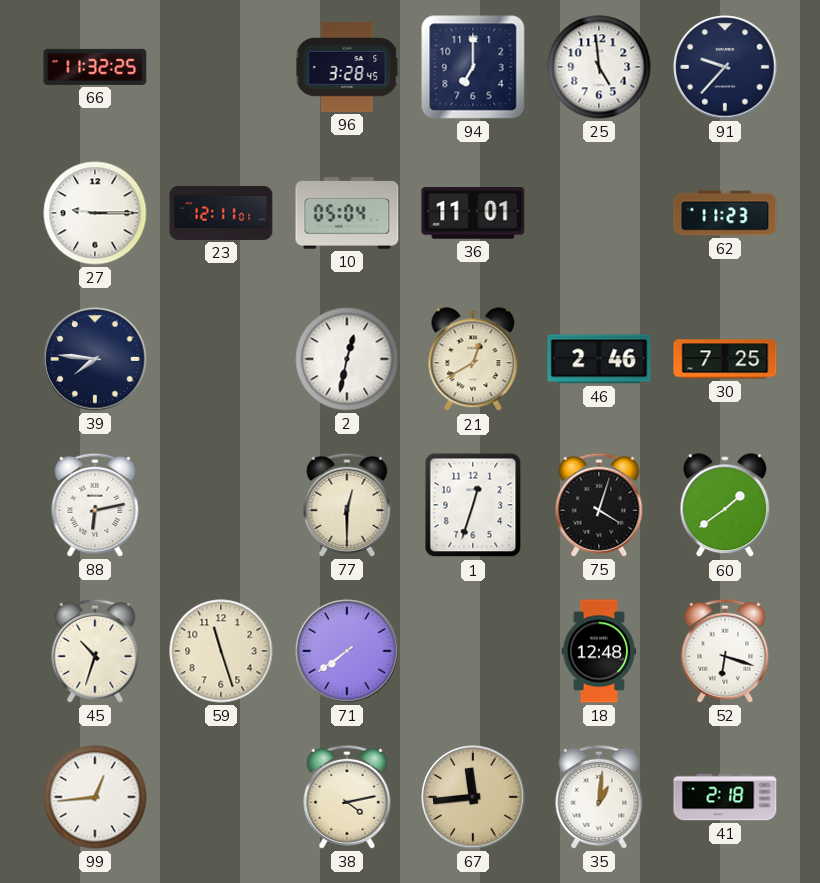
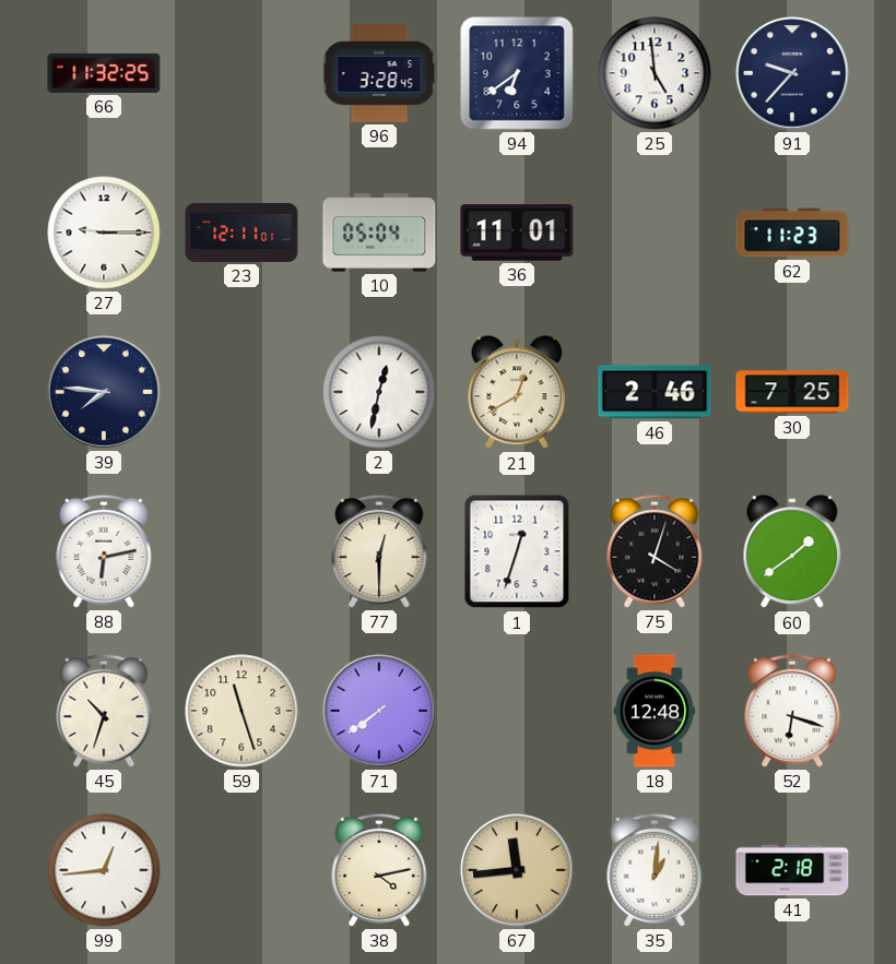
94: 7:00 -> 6:39
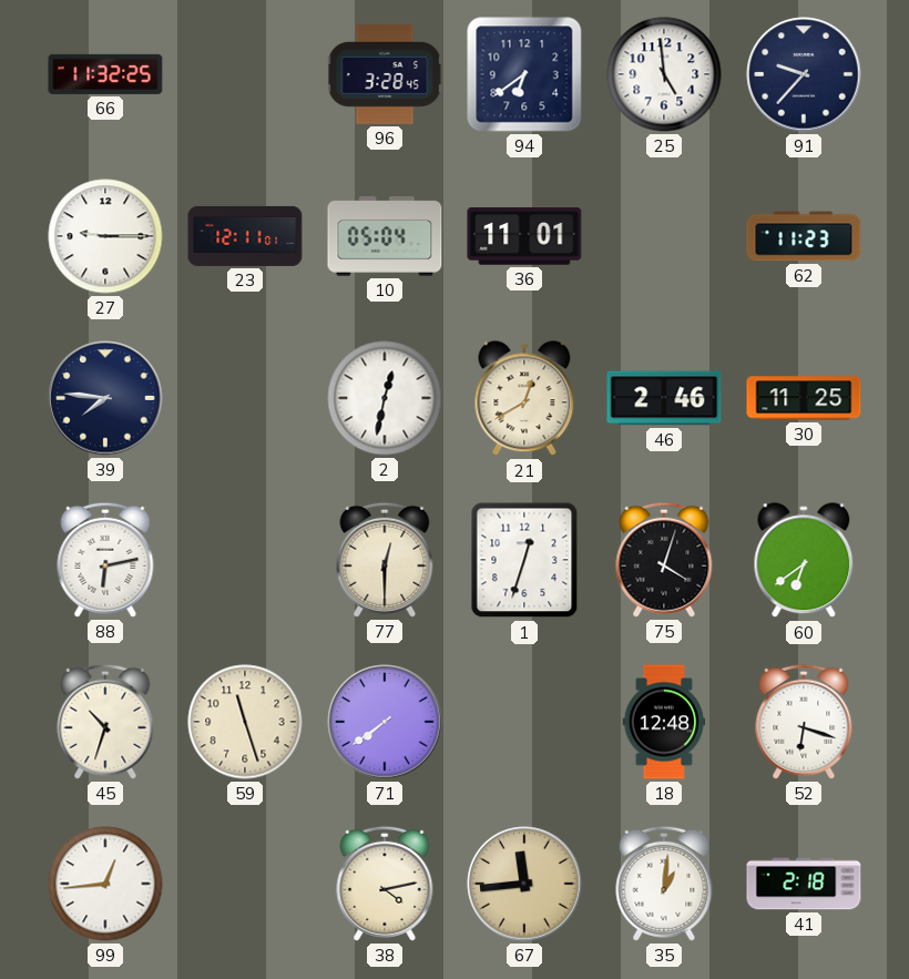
30: 7:25 -> 11:25
60: 1:39 -> 6:39
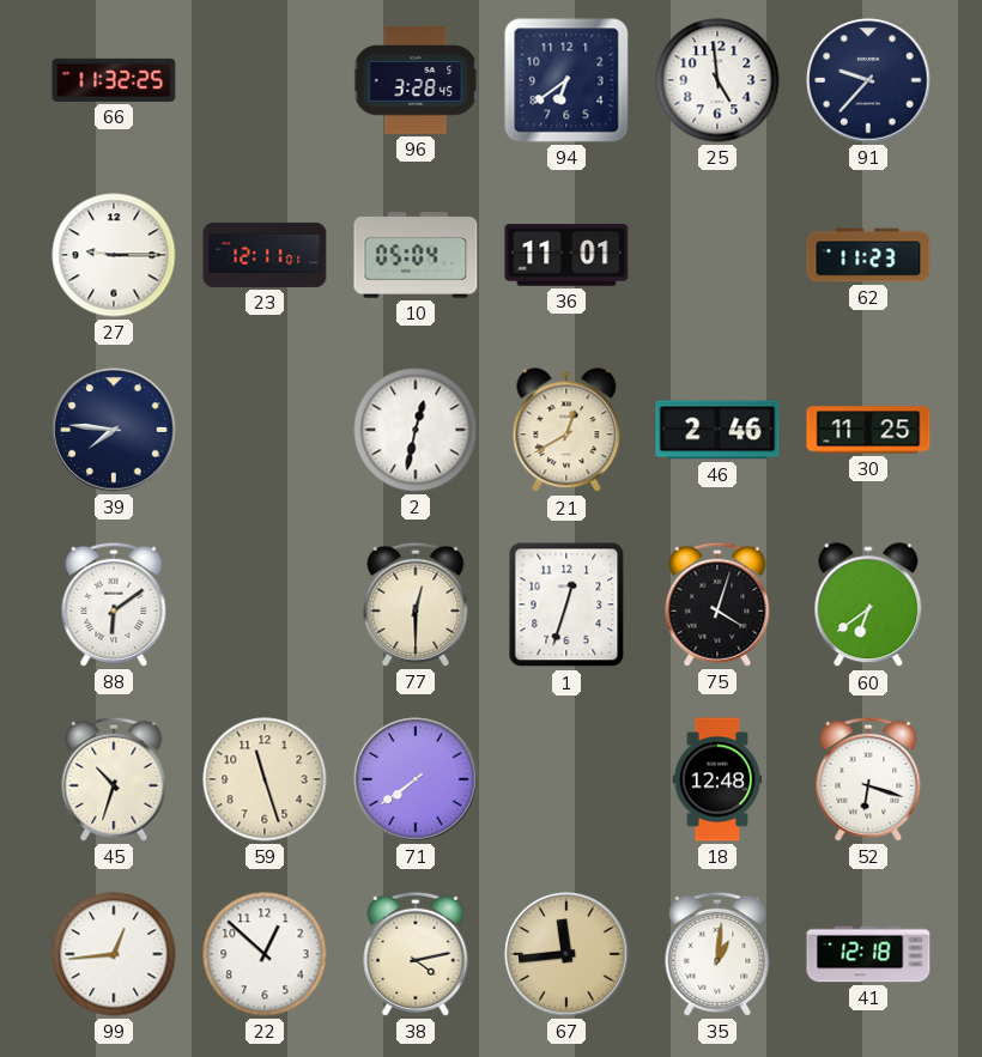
88: 6:13 -> 6:09
22: none -> 12:52
41: 2:18 -> 12:18
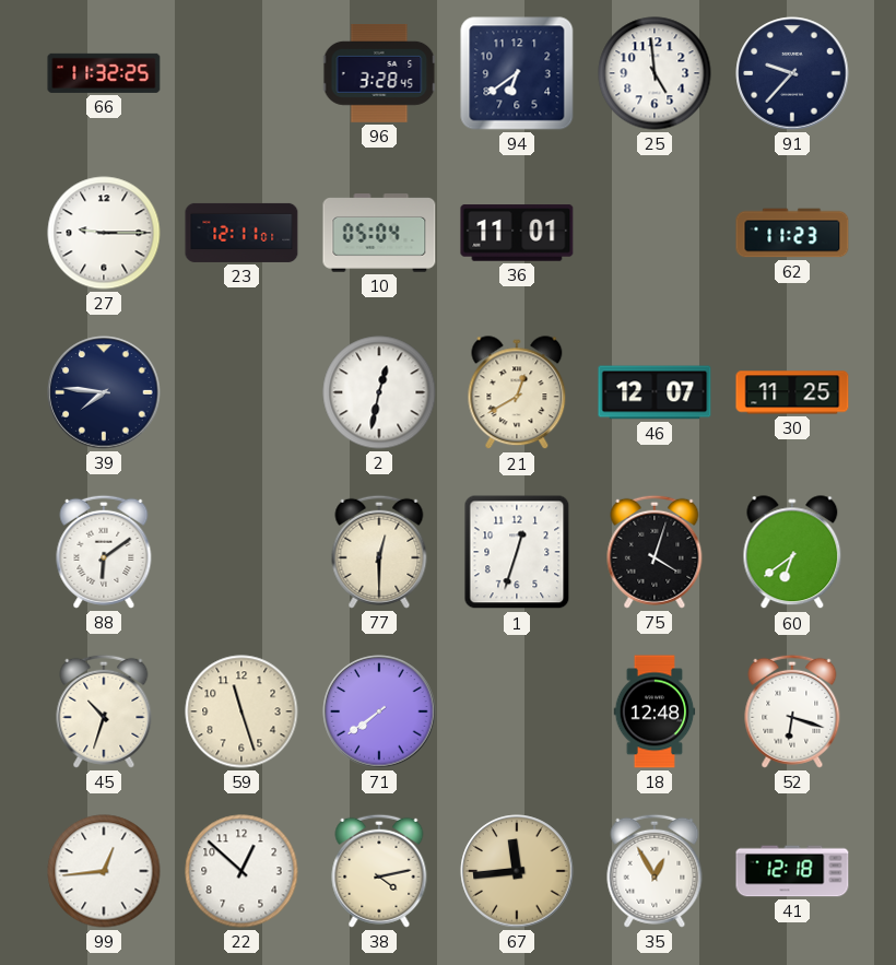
46: 2:46 -> 12:07
35: 1:01 -> 12:55
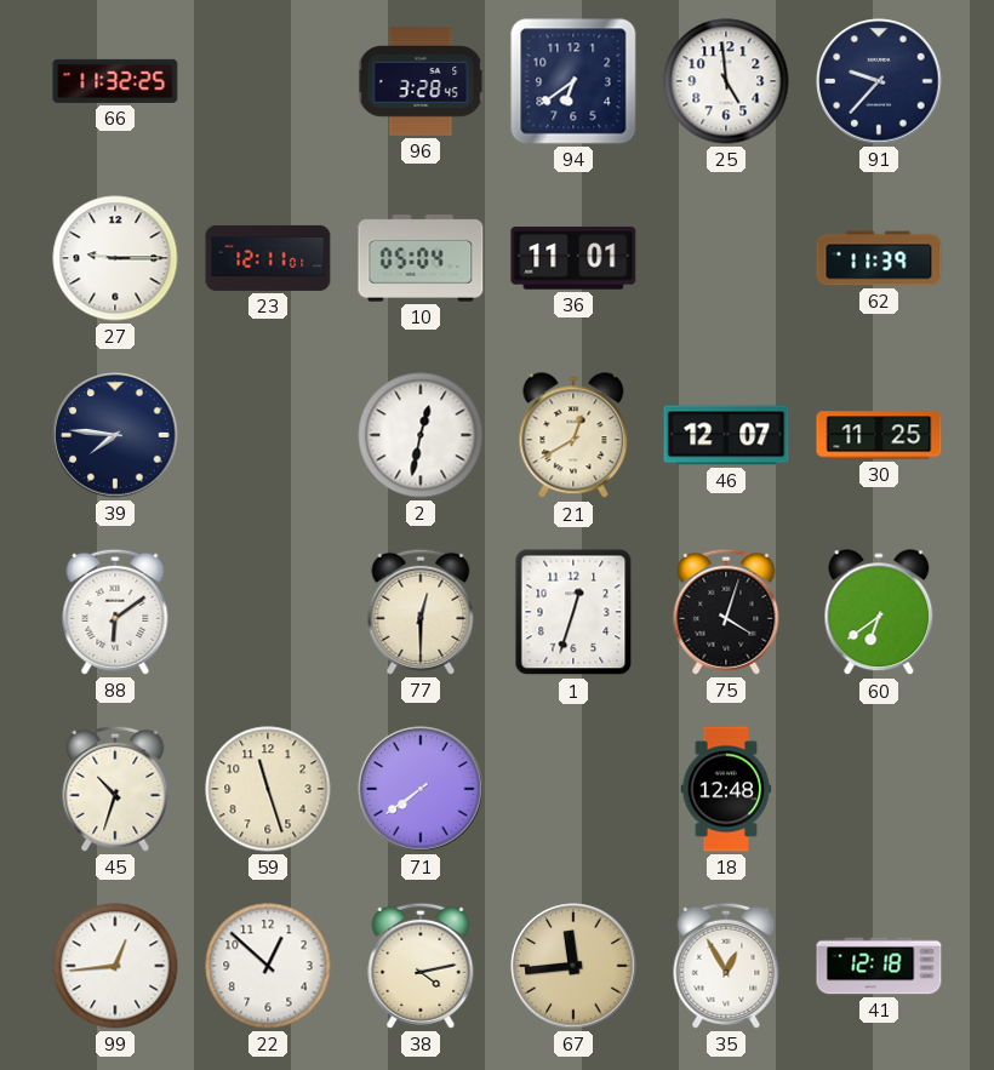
62: 11:23 -> 11:39
52: 6:18 -> none
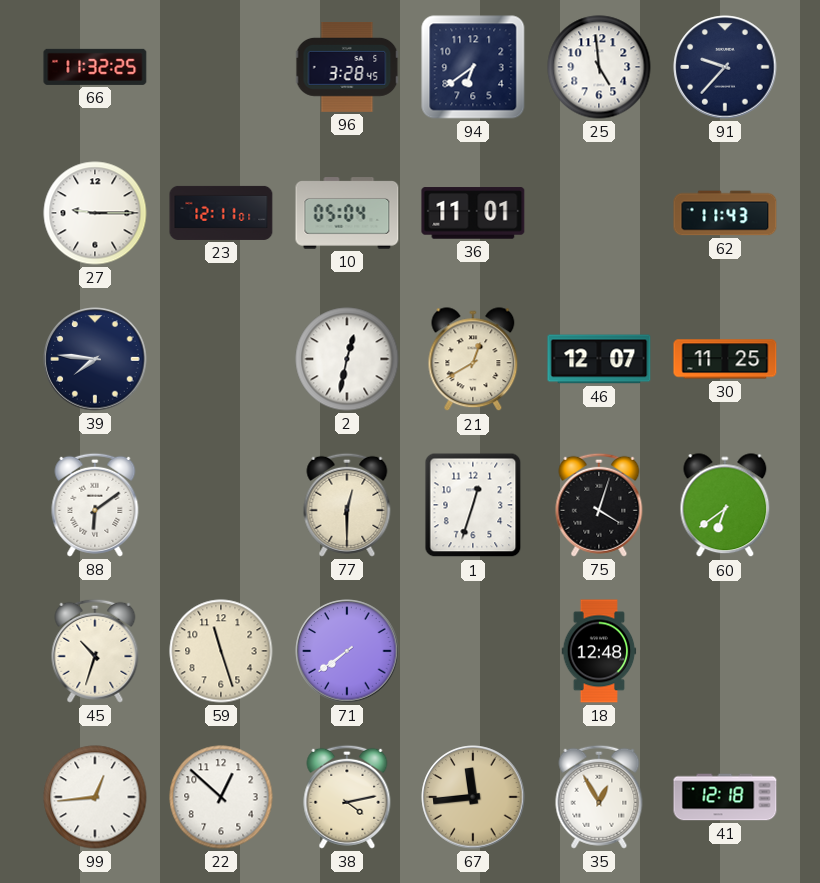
62: 11:39 -> 11:43
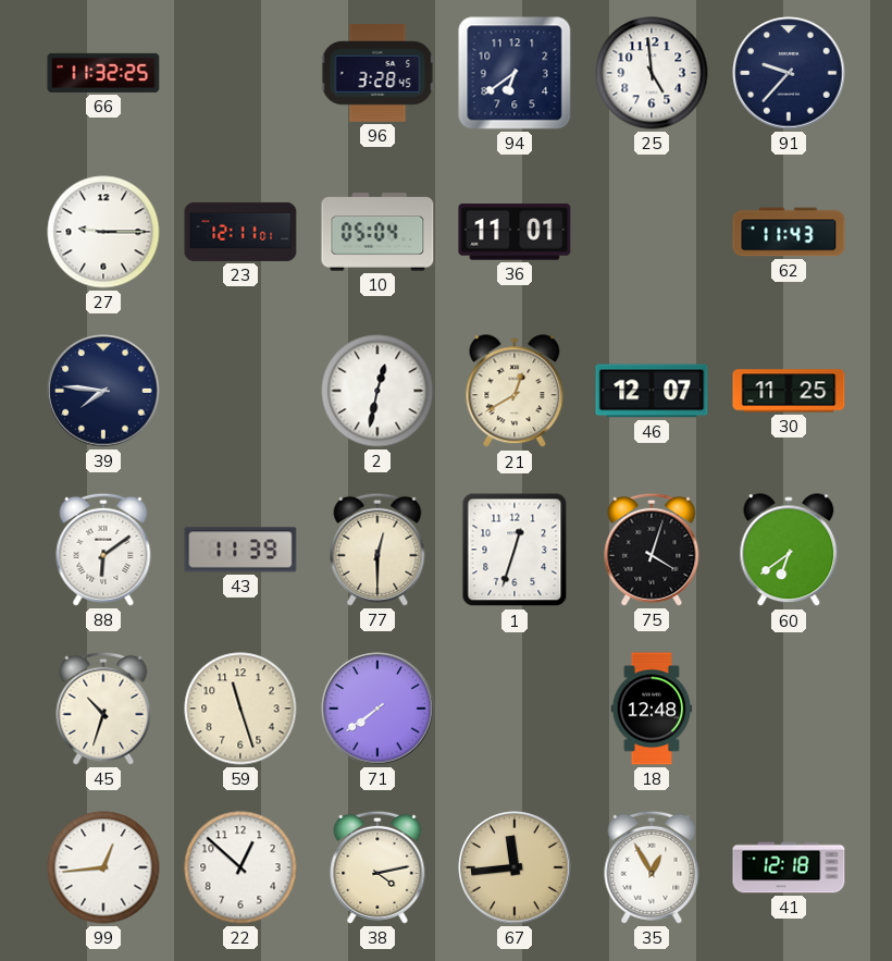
43: none -> 11:39
